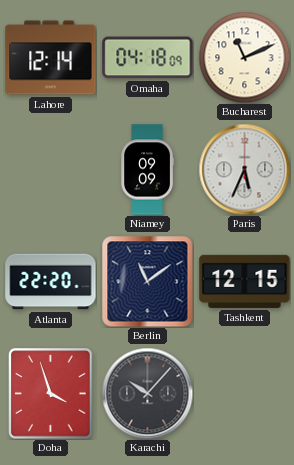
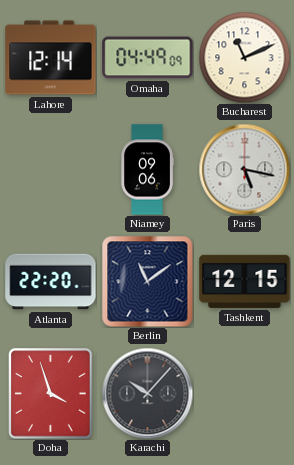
Omaha: 04:18 -> 04:49
Niamey: 09:09 -> 09:06
Paris: 5:34 -> 5:17
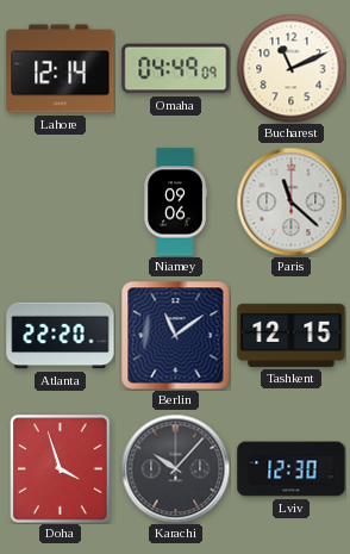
Paris: 5:17 -> 11:22
Lviv: none -> 12:30
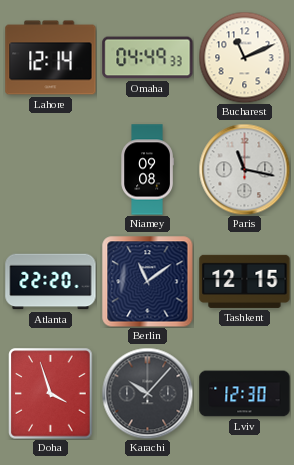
Omaha: 04:49:09 -> 04:49:33
Niamey: 09:06 -> 09:08
Paris: 11:22 -> 11:17
